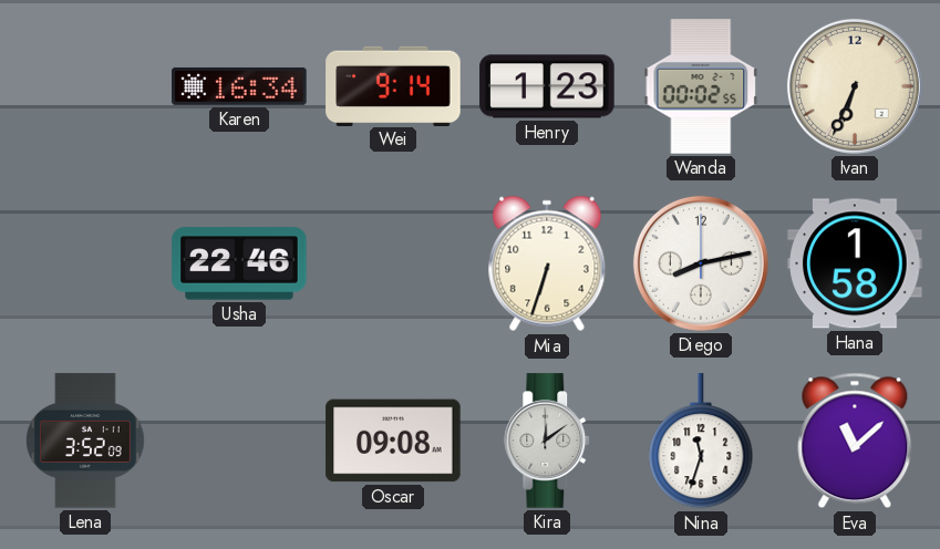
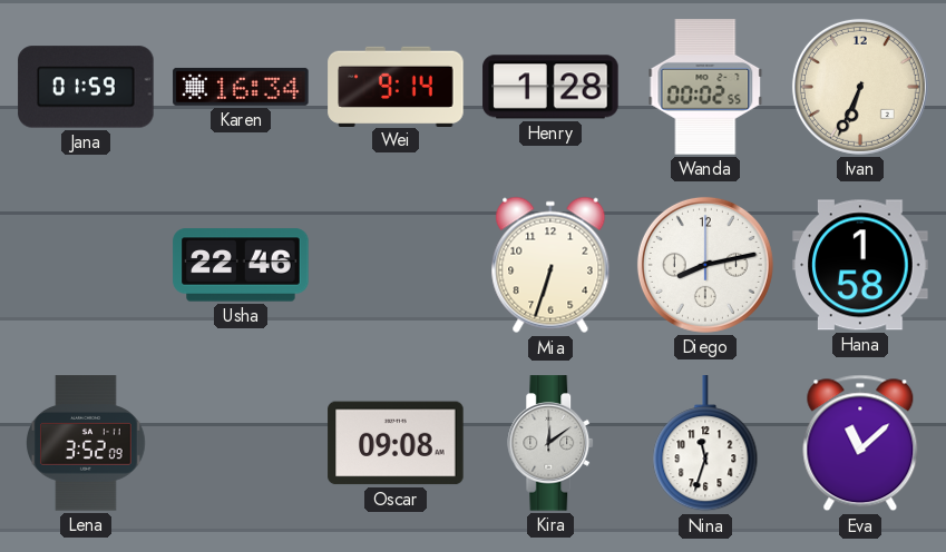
Jana: none -> 01:59
Henry: 1:23 -> 1:28
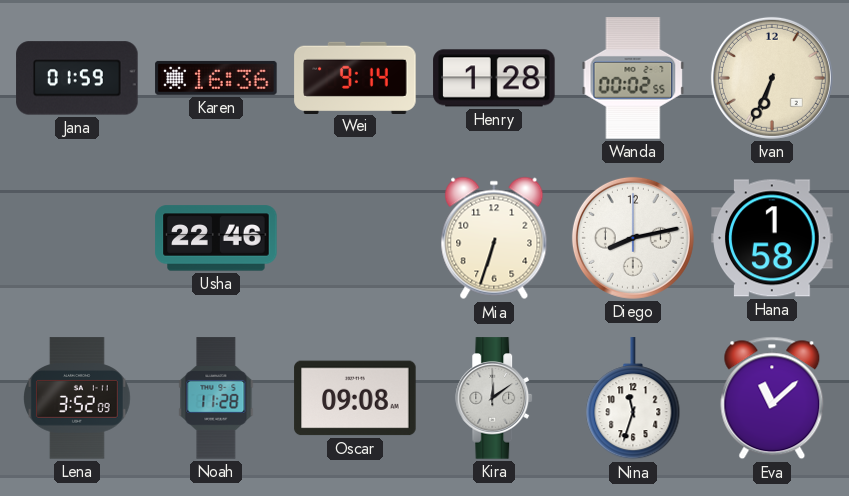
Karen: 16:34 -> 16:36
Noah: none -> 11:28
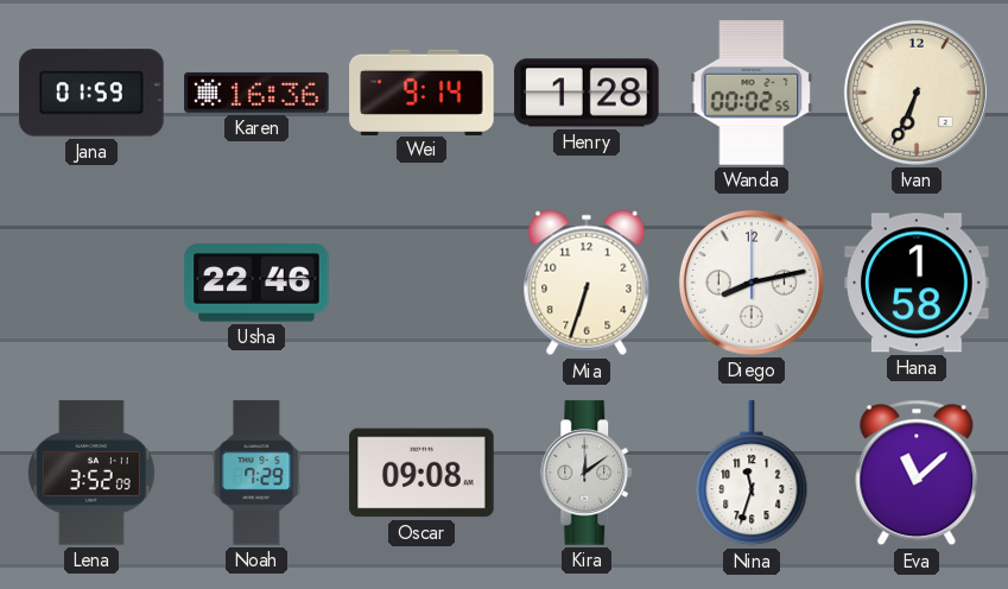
Noah: 11:28 -> 7:29
